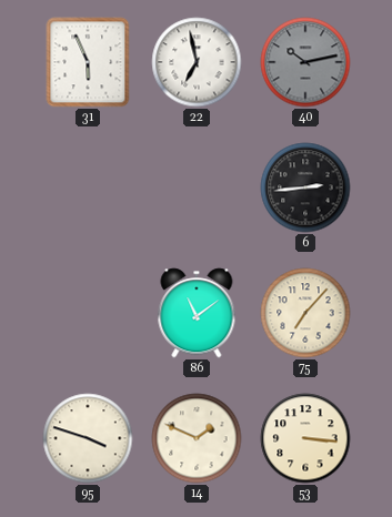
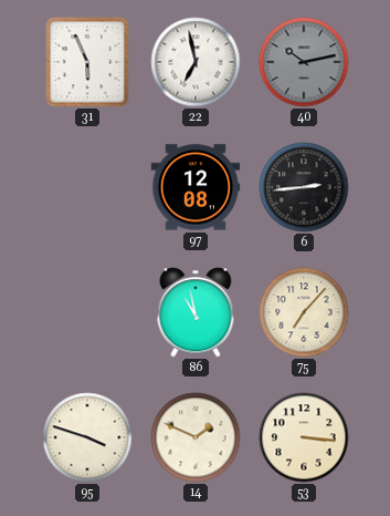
97: none -> 12:08
86: 11:09 -> 10:58
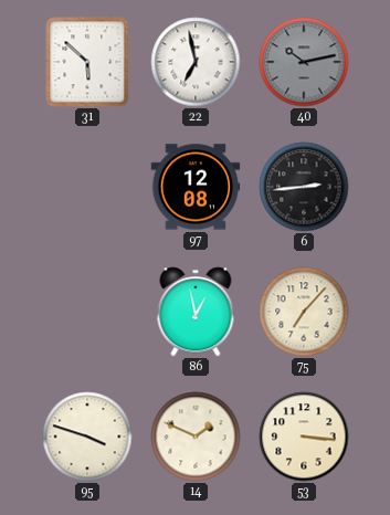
31: 5:56 -> 5:52
86: 10:58 -> 12:58
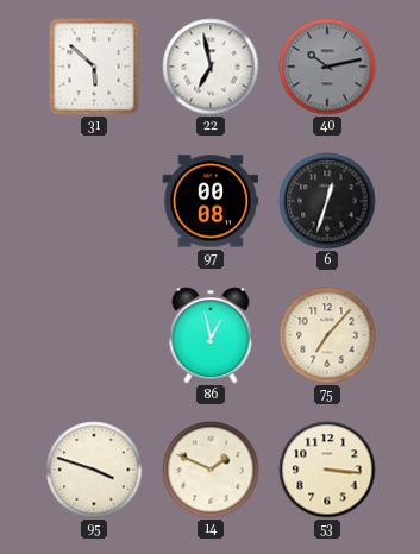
97: 12:08 -> 00:08
6: 2:44 -> 12:33
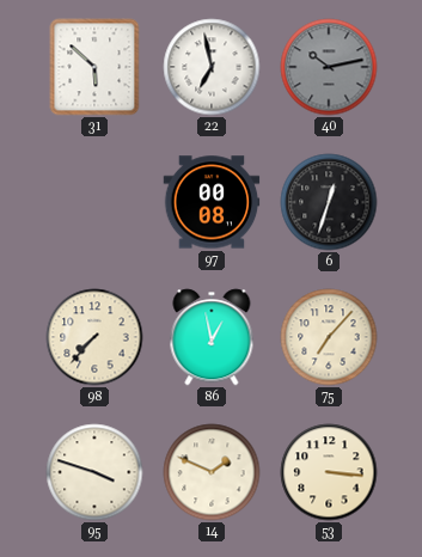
98: none -> 7:37
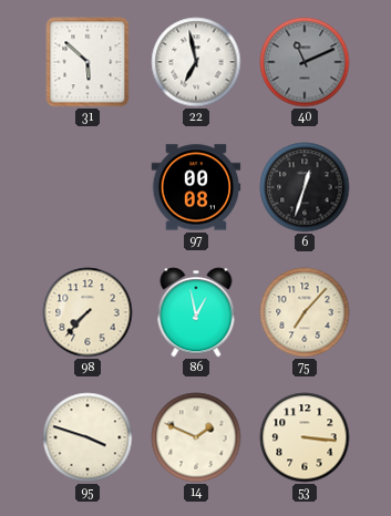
40: 10:13 -> 11:11
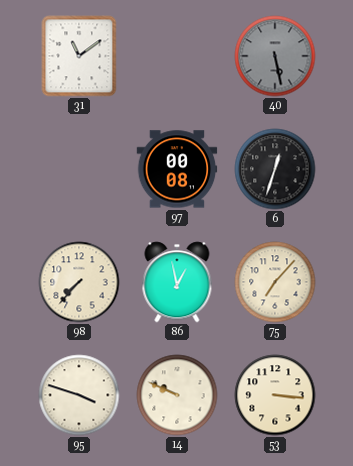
31: 5:52 -> 11:09
22: 6:58 -> none
40: 11:11 -> 5:28
14: 1:49 -> 9:49
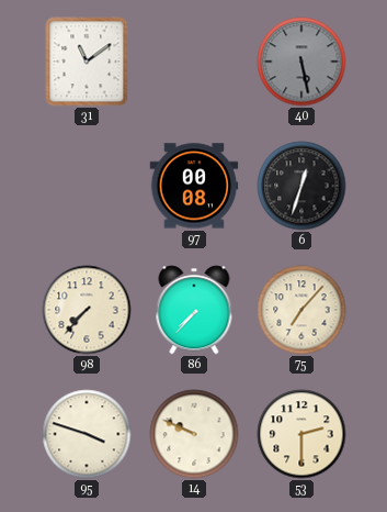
86: 12:58 -> 7:37
53: 3:16 -> 2:30
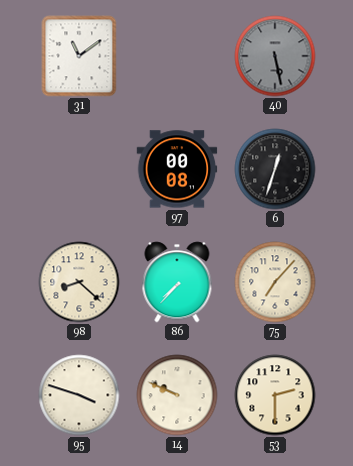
98: 7:37 -> 8:22
